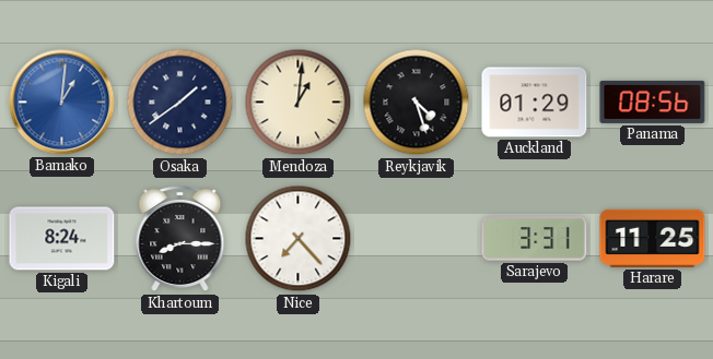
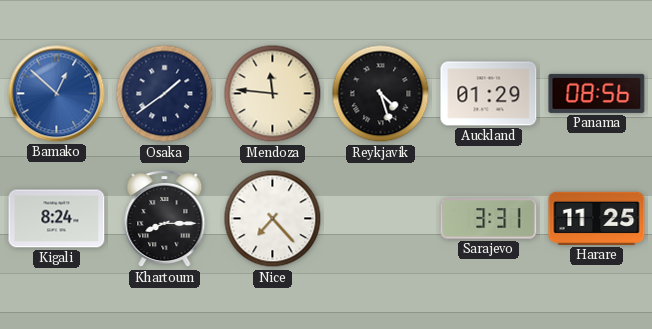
Bamako: 1:01 -> 12:52
Mendoza: 1:01 -> 11:46
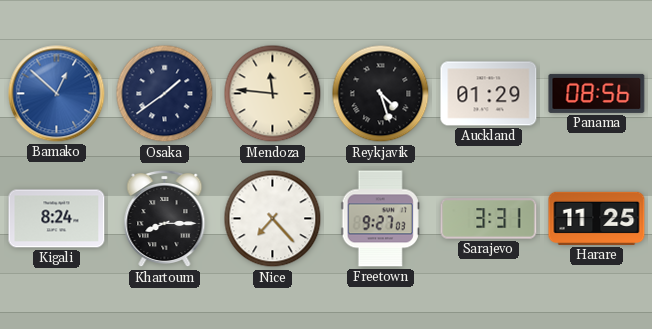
Freetown: none -> 9:27
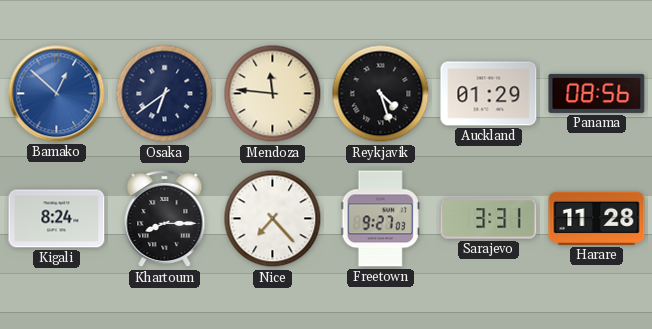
Osaka: 1:39 -> 6:39
Harare: 11:25 -> 11:28
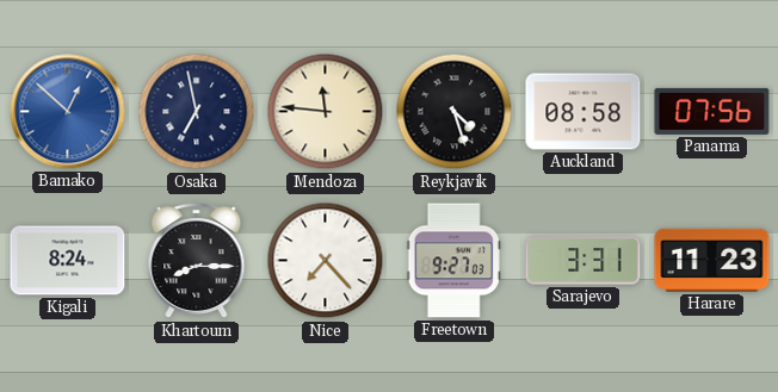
Osaka: 6:39 -> 6:58
Auckland: 01:29 -> 08:58
Panama: 08:56 -> 07:56
Harare: 11:28 -> 11:23
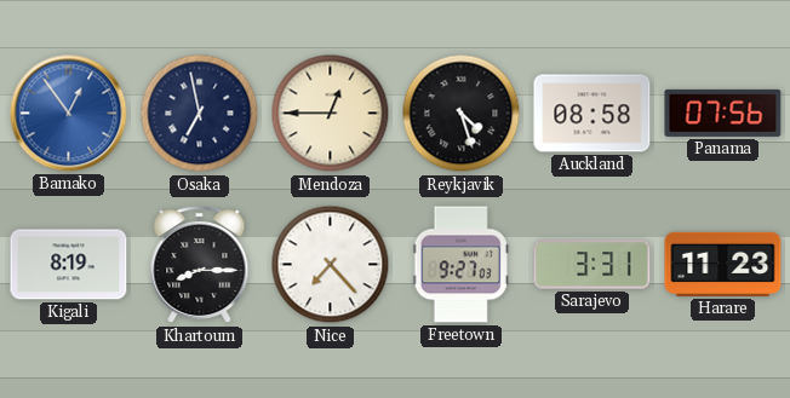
Bamako: 12:52 -> 12:54
Mendoza: 11:46 -> 12:45
Kigali: 8:24 -> 8:19
